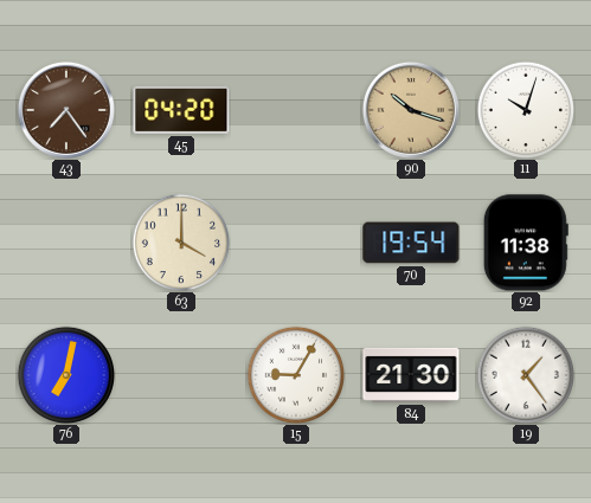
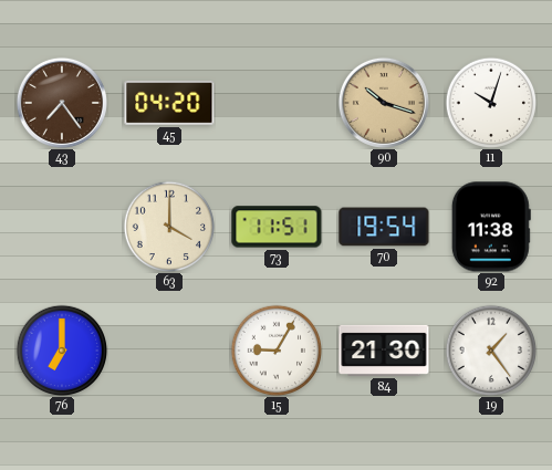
73: none -> 11:51
76: 7:02 -> 7:00
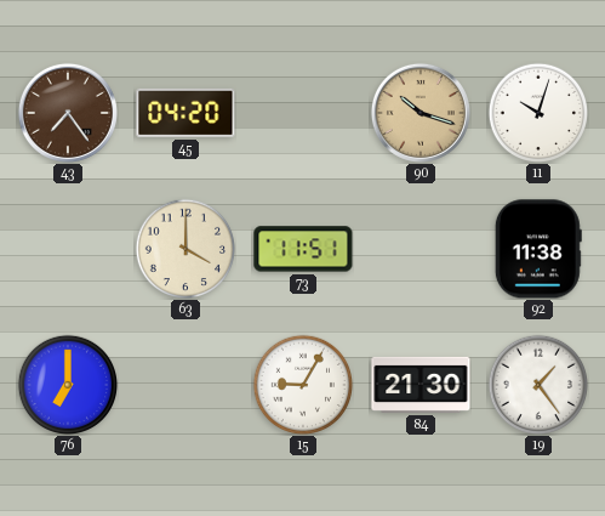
70: 19:54 -> none
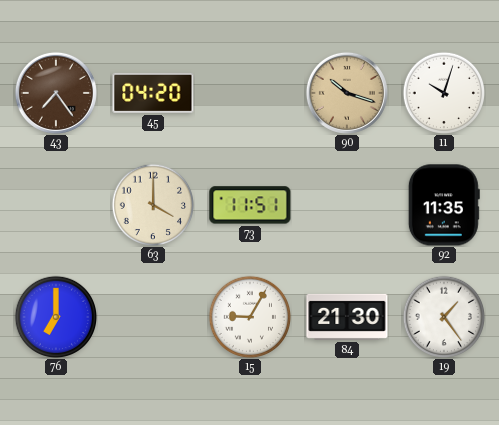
92: 11:38 -> 11:35
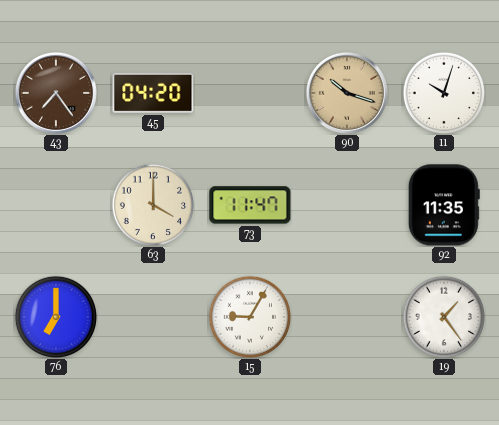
73: 11:51 -> 11:47
84: 21:30 -> none
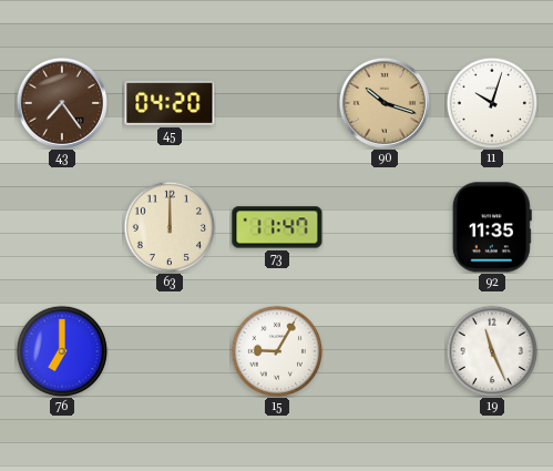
63: 4:00 -> 12:00
19: 1:24 -> 11:26
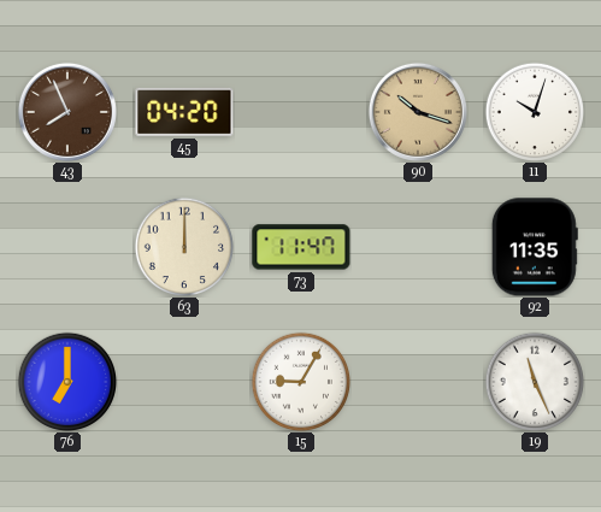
43: 7:24 -> 7:56
